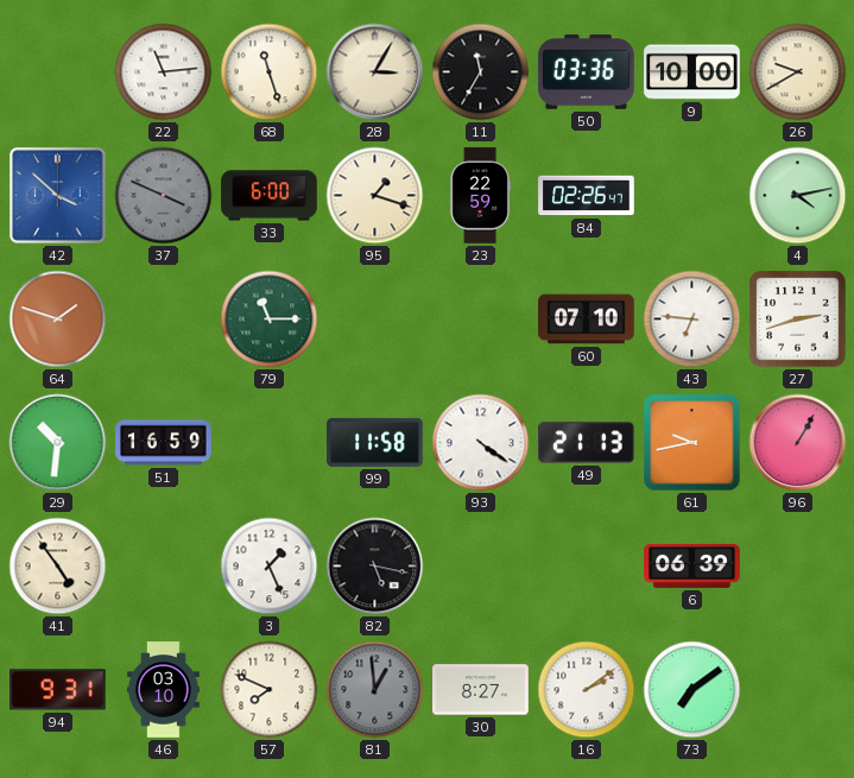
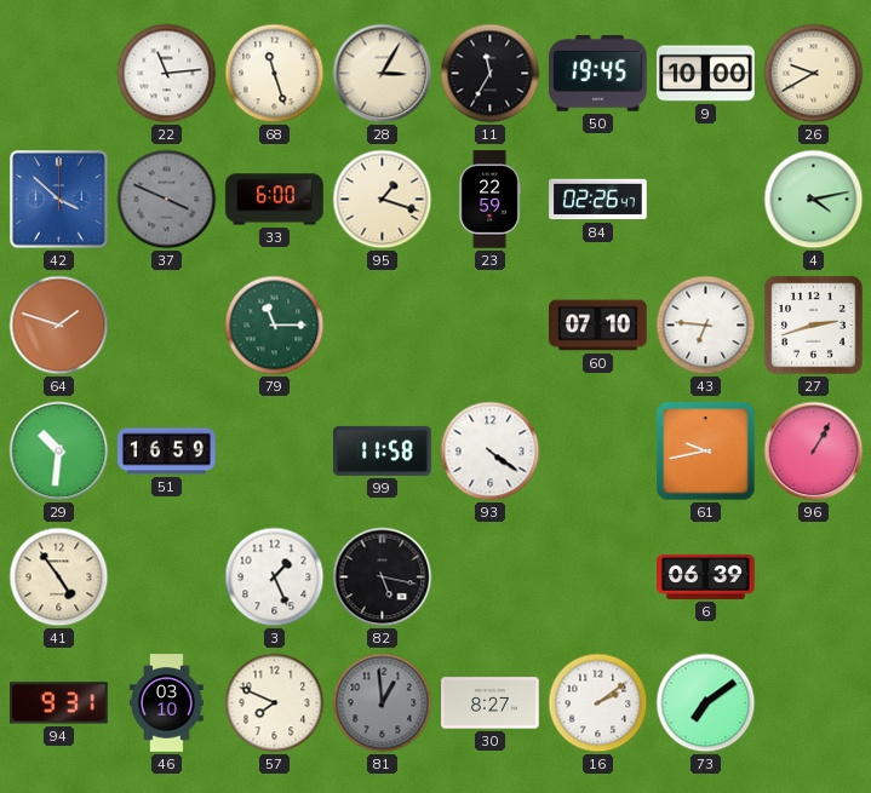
50: 03:36 -> 19:45
49: 21:13 -> none
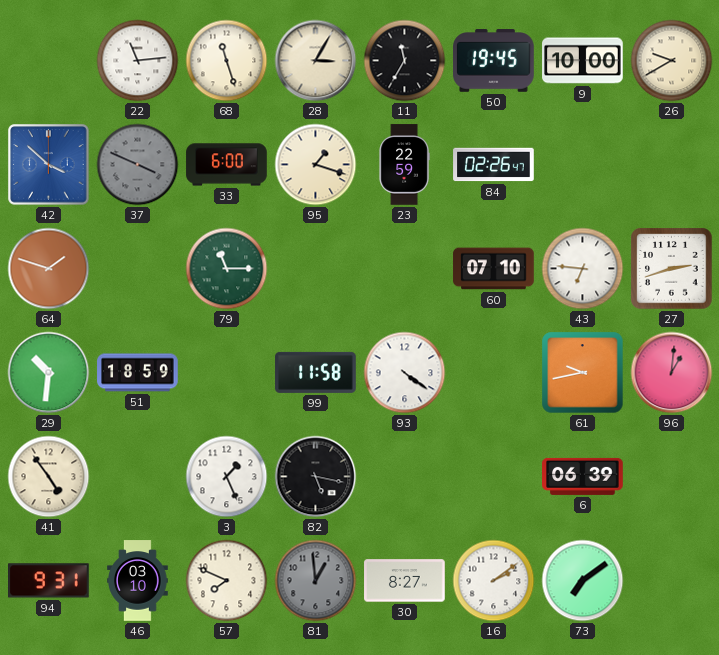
4: 4:13 -> none
51: 16:59 -> 18:59
96: 1:05 -> 1:01
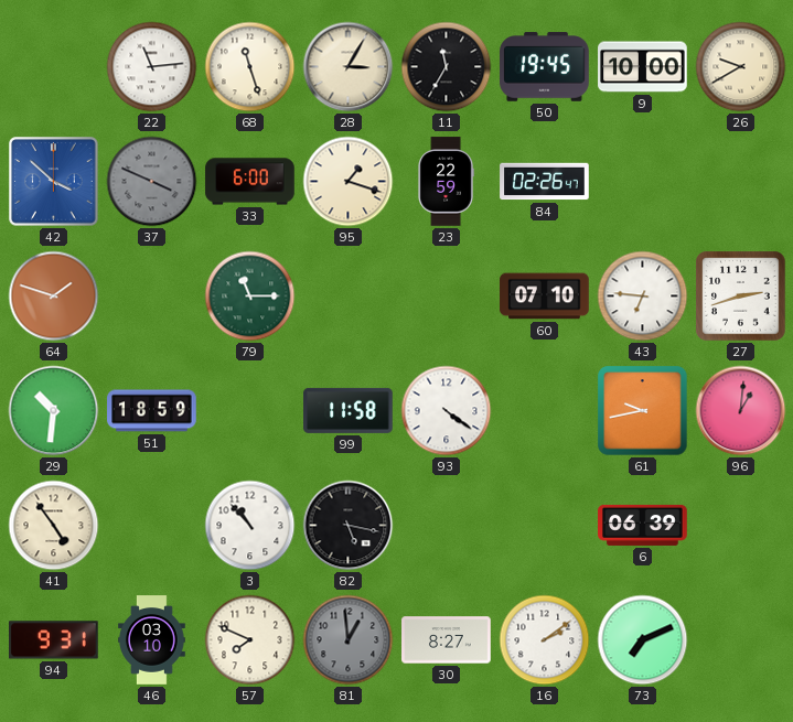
3: 1:26 -> 10:53
73: 7:09 -> 7:11
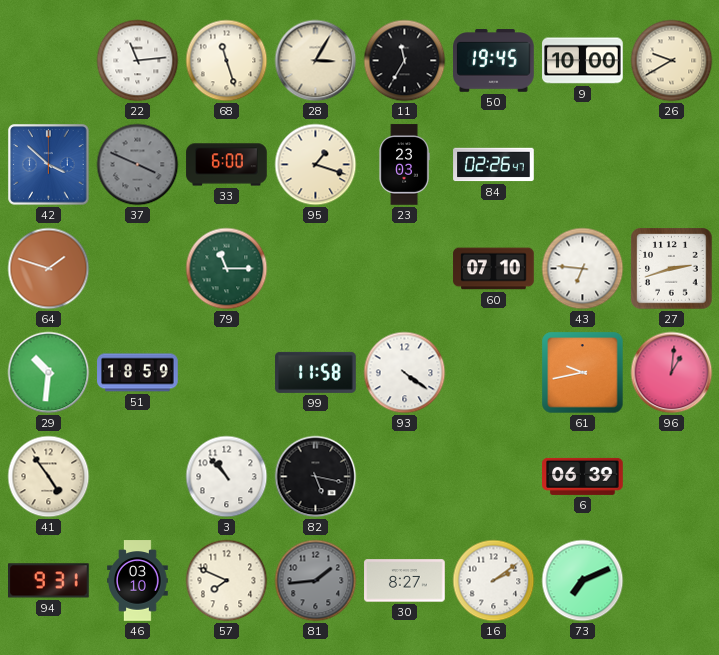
23: 22:59 -> 23:03
81: 12:59 -> 1:44
